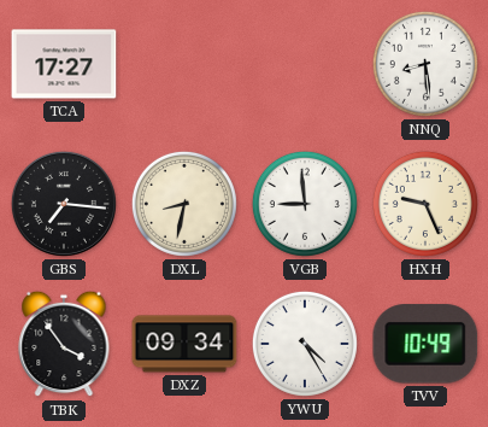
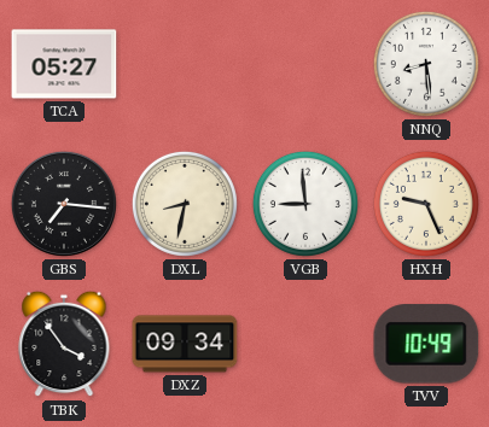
TCA: 17:27 -> 05:27
YWU: 4:25 -> none
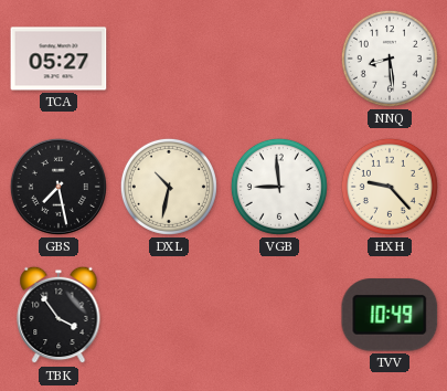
GBS: 7:16 -> 7:28
DXL: 8:32 -> 10:32
HXH: 9:26 -> 9:23
DXZ: 09:34 -> none
